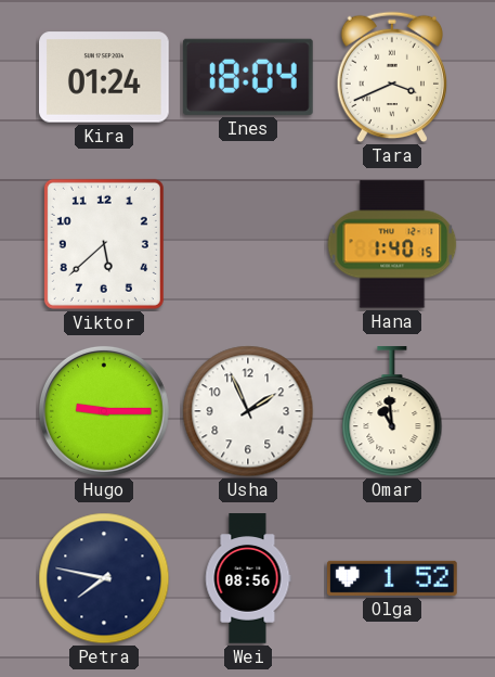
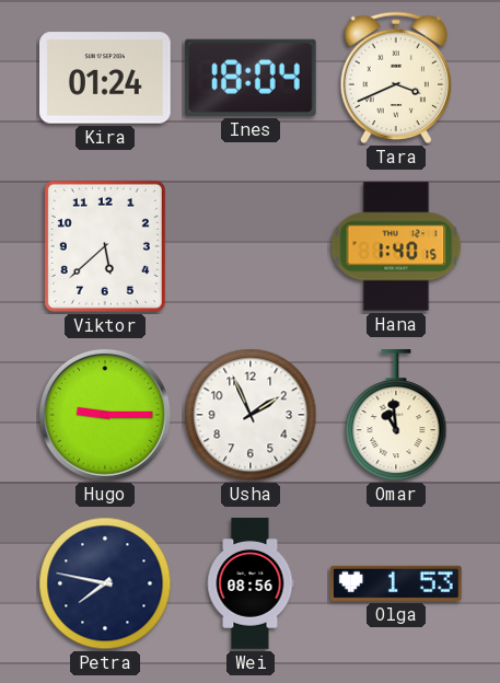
Olga: 1:52 -> 1:53
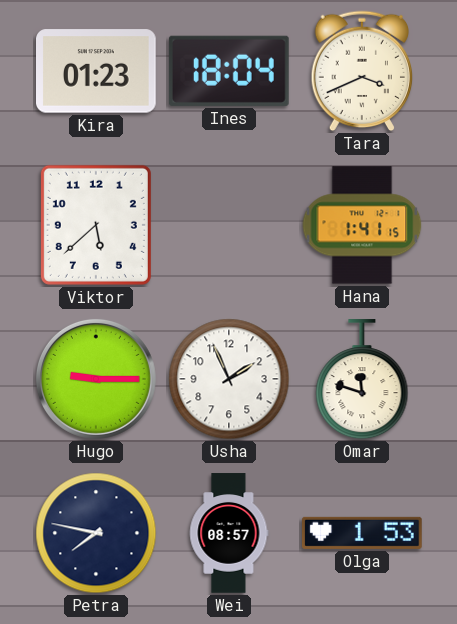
Kira: 01:24 -> 01:23
Hana: 1:40 -> 1:41
Omar: 10:59 -> 11:48
Wei: 08:56 -> 08:57
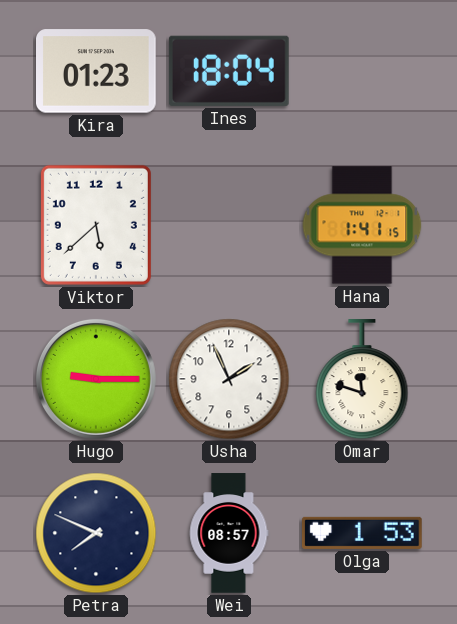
Tara: 3:41 -> none
Petra: 7:47 -> 7:49
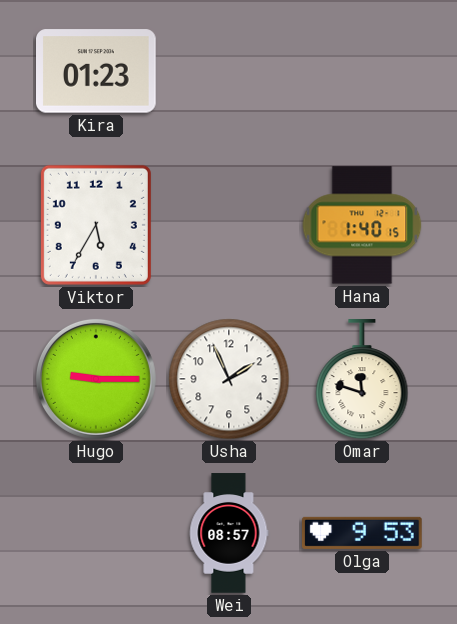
Ines: 18:04 -> none
Viktor: 5:38 -> 5:35
Hana: 1:41 -> 1:40
Petra: 7:49 -> none
Olga: 1:53 -> 9:53
